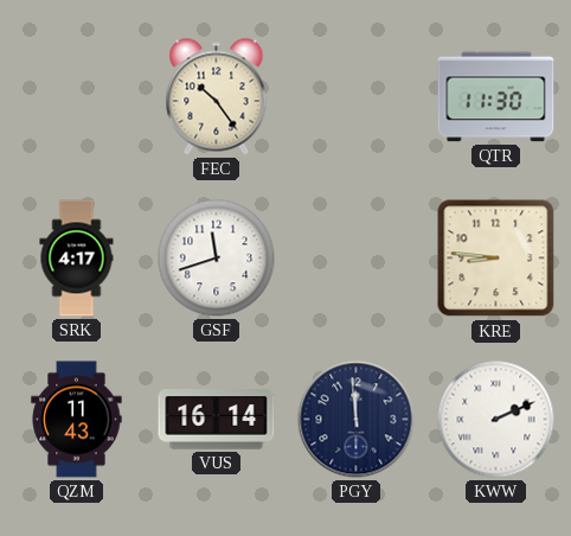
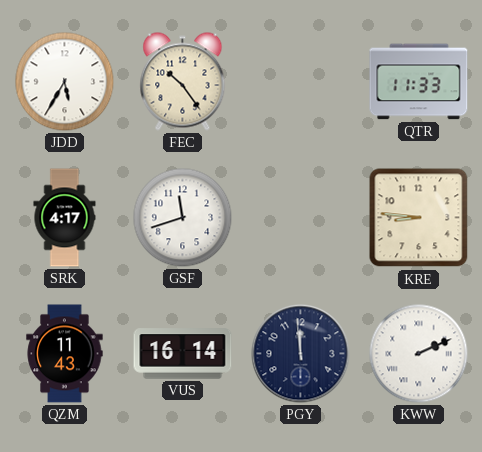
JDD: none -> 5:35
QTR: 11:30 -> 11:33
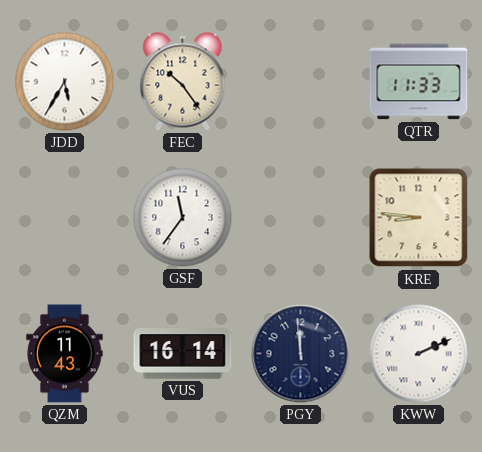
SRK: 4:17 -> none
GSF: 11:42 -> 11:36
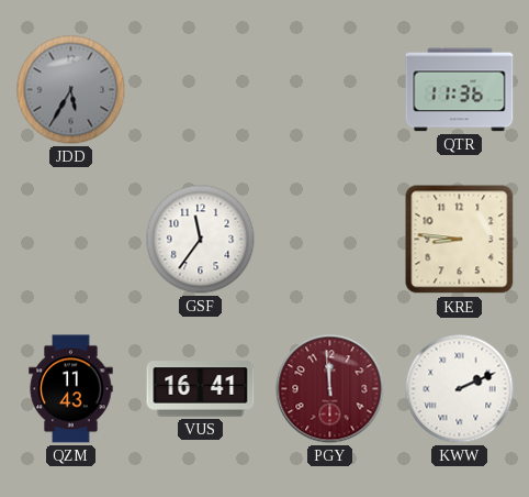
JDD dial: white -> grey
FEC: 10:24 -> none
QTR: 11:33 -> 11:36
VUS: 16:14 -> 16:41
PGY dial: navy -> burgundy
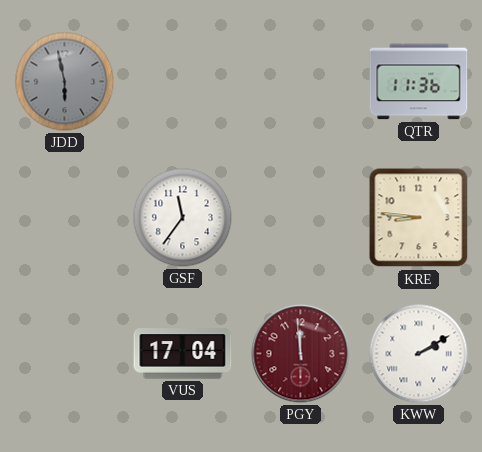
JDD: 5:35 -> 5:58
QZM: 11:43 -> none
VUS: 16:41 -> 17:04
KWW: 2:11 -> 2:10
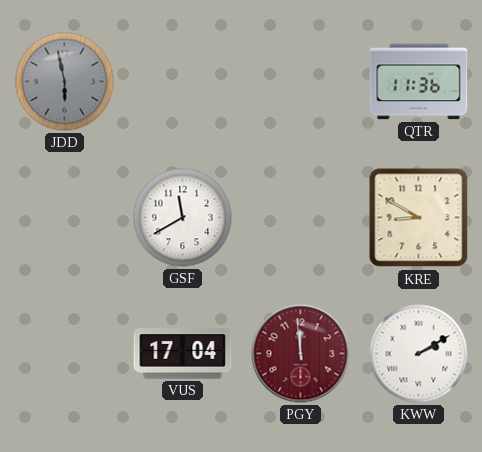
GSF: 11:36 -> 11:40
KRE: 8:46 -> 8:50
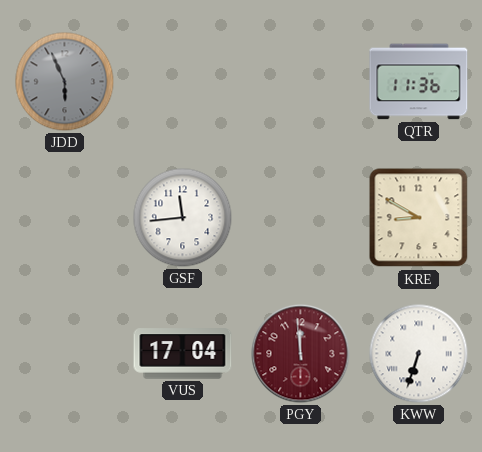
JDD: 5:58 -> 5:56
GSF: 11:40 -> 11:44
KWW: 2:10 -> 6:33
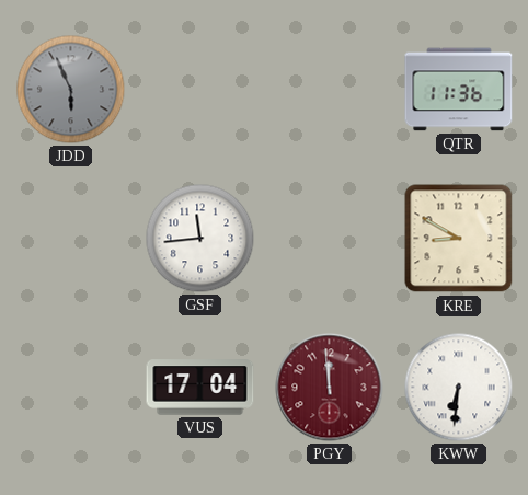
KWW: 6:33 -> 6:31
